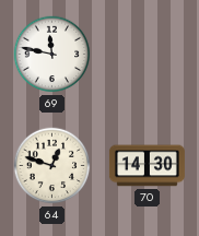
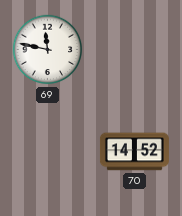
64: 12:48 -> none
70: 14:30 -> 14:52
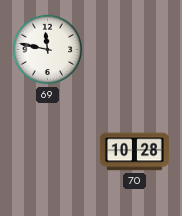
70: 14:52 -> 10:28
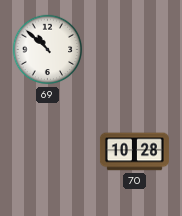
69: 11:47 -> 10:52
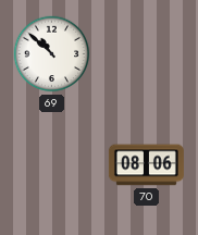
70: 10:28 -> 08:06
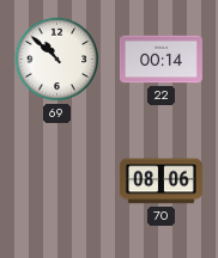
22: none -> 00:14
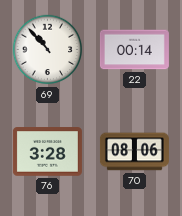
69: 10:52 -> 10:53
76: none -> 3:28
